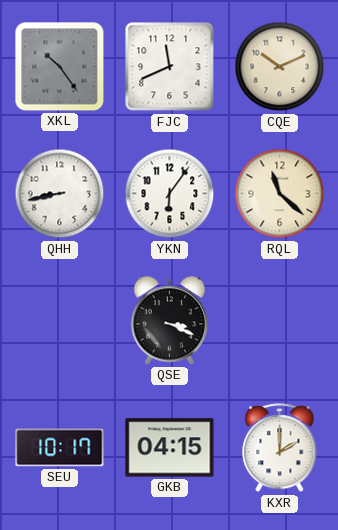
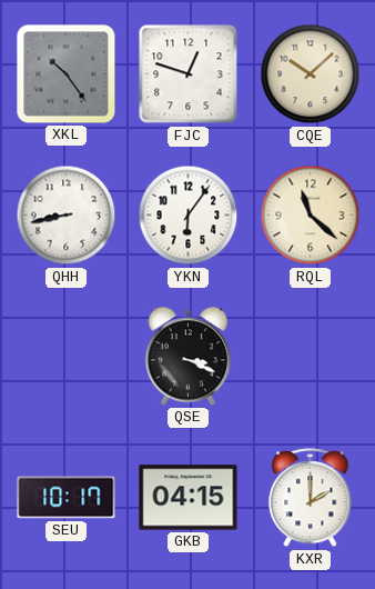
FJC: 11:41 -> 12:48
CQE: 10:11 -> 10:08
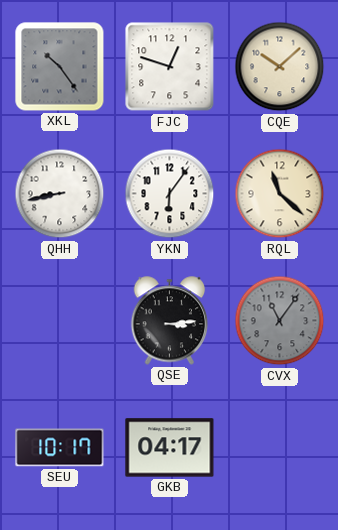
QSE: 3:19 -> 3:14
CVX: none -> 11:06
GKB: 04:15 -> 04:17
KXR: 2:00 -> none
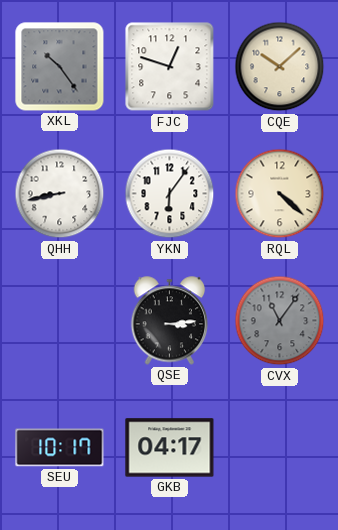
RQL: 11:22 -> 4:22
